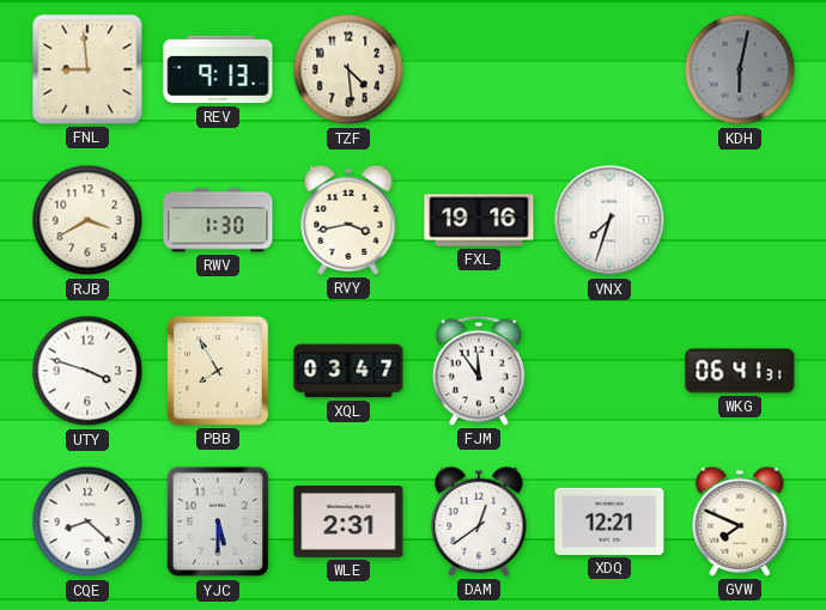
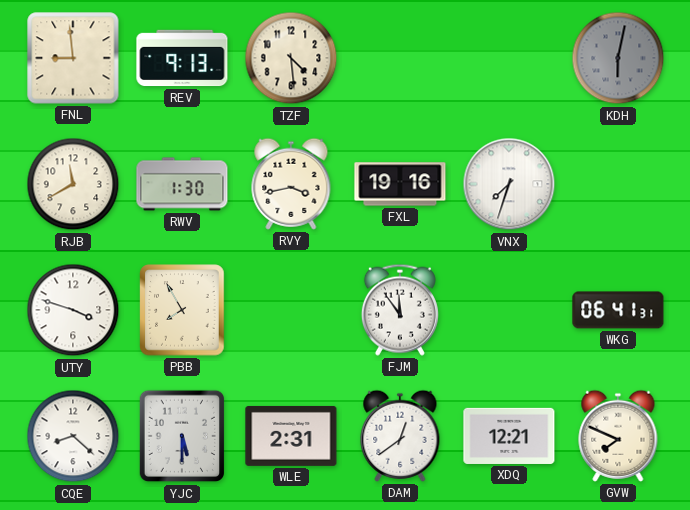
RJB: 3:40 -> 11:40
XQL: 03:47 -> none
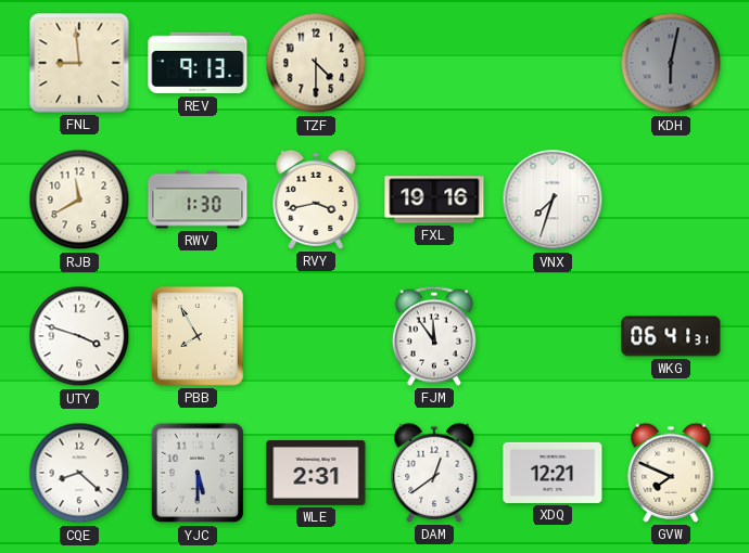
TZF: 4:29 -> 4:30
